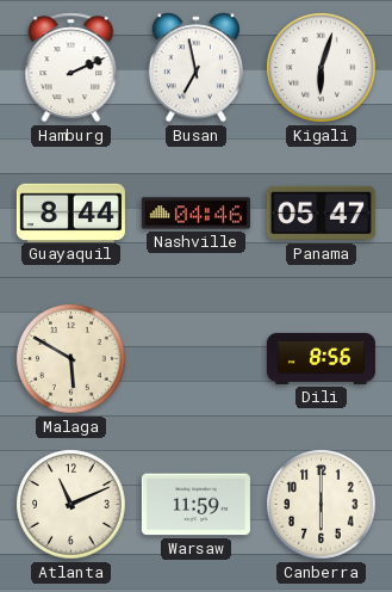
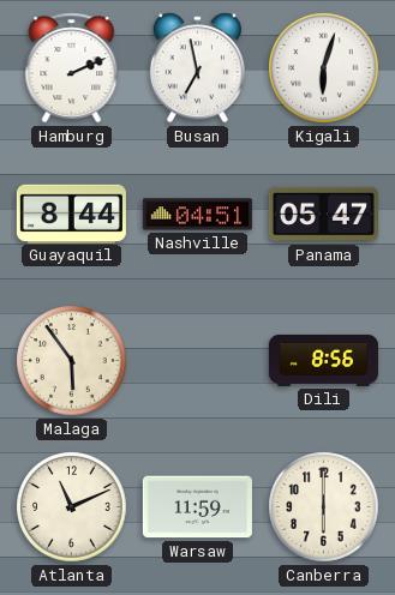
Nashville: 04:46 -> 04:51
Malaga: 5:50 -> 5:54
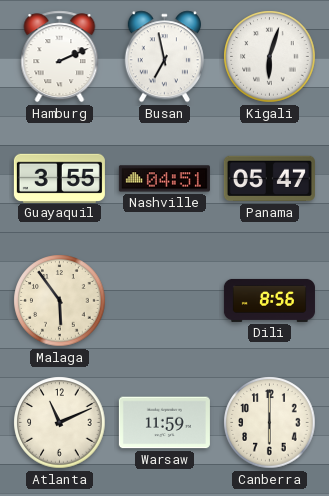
Guayaquil: 8:44 -> 3:55
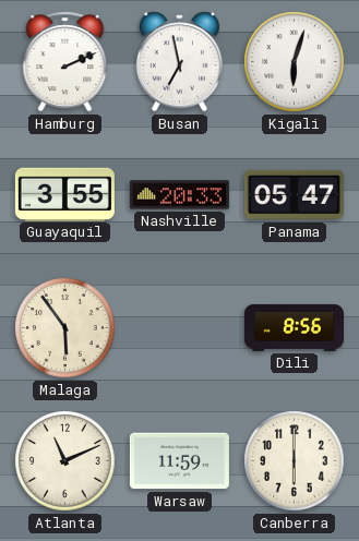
Nashville: 04:51 -> 20:33
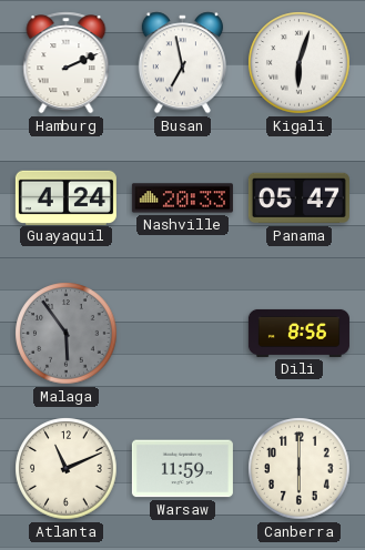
Guayaquil: 3:55 -> 4:24
Malaga dial: cream -> grey
